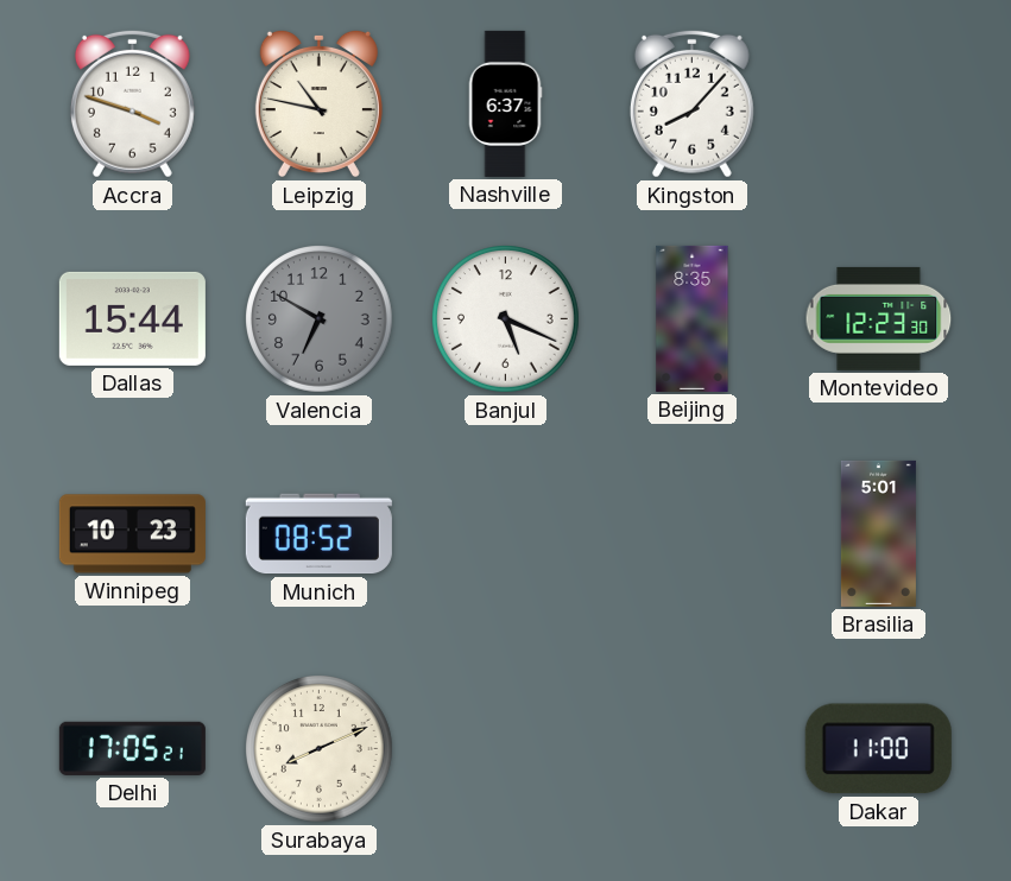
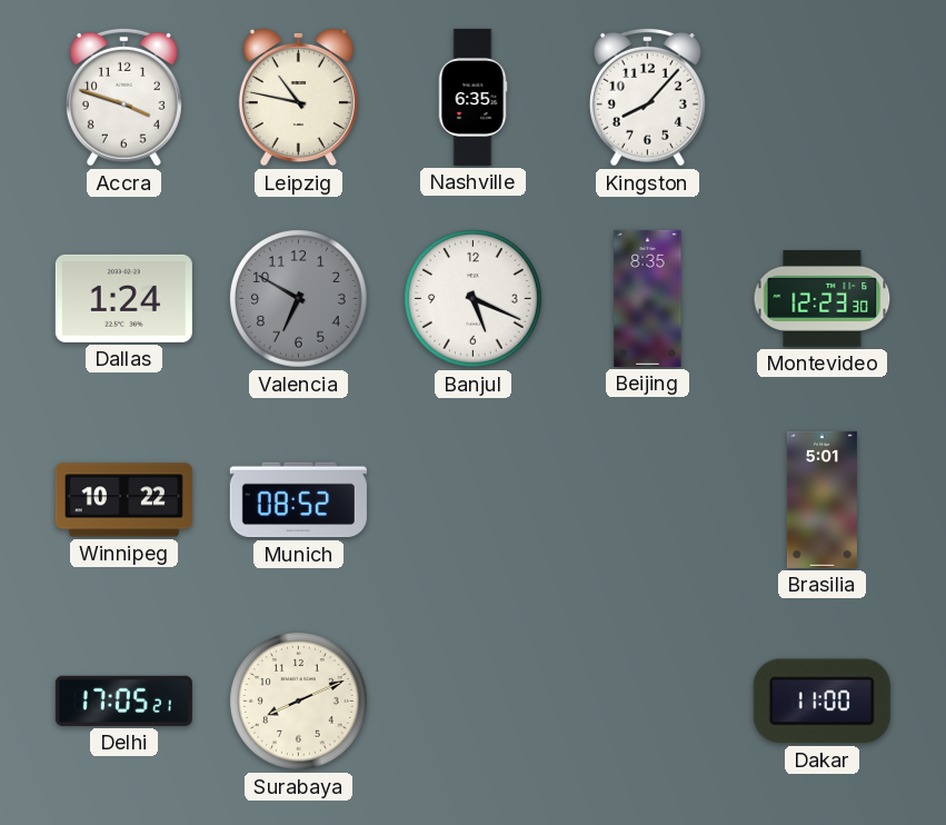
Nashville: 6:37 -> 6:35
Dallas: 15:44 -> 1:24
Winnipeg: 10:23 -> 10:22
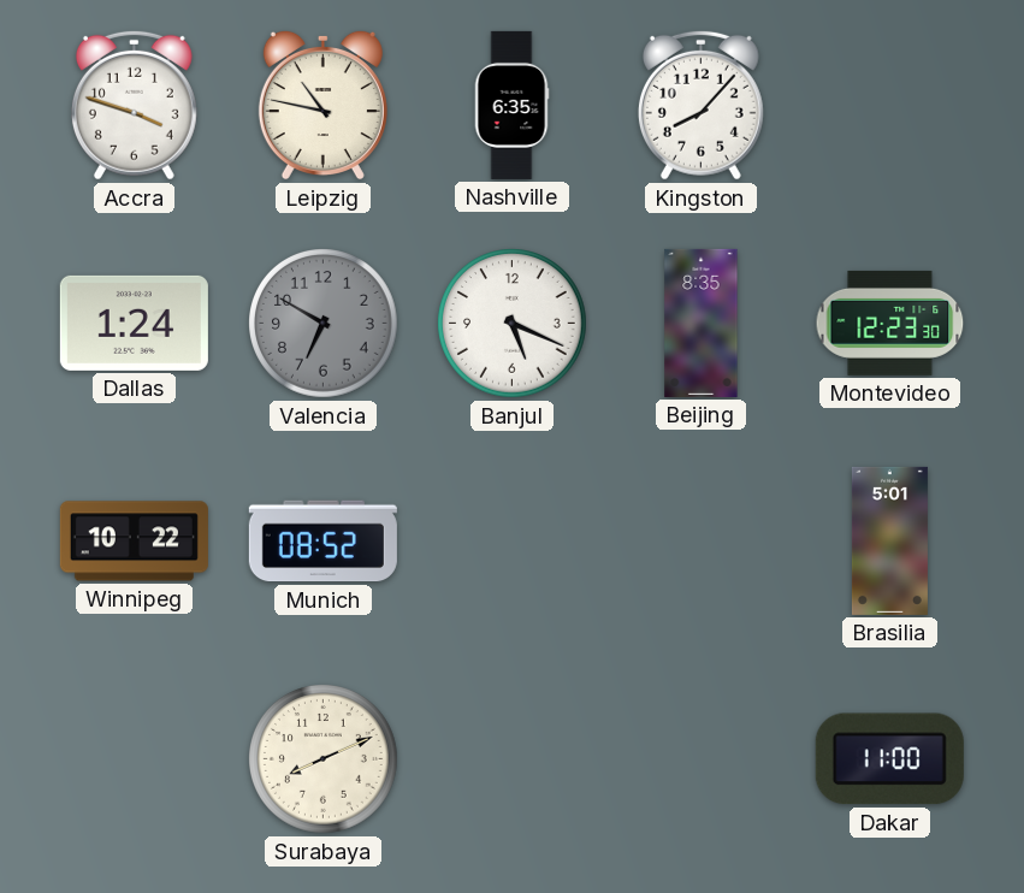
Delhi: 17:05 -> none
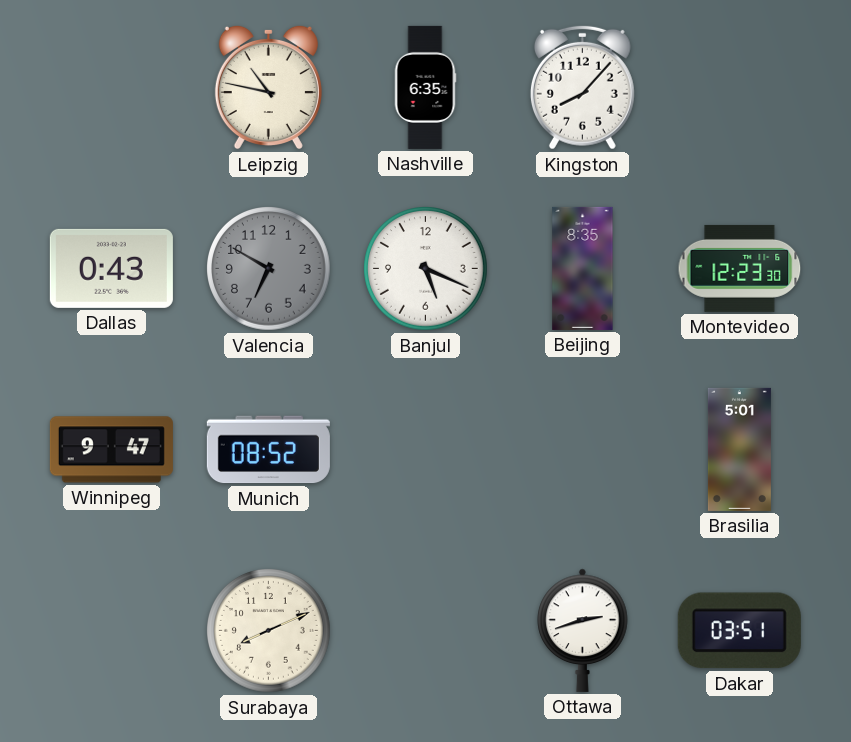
Accra: 3:48 -> none
Dallas: 1:24 -> 0:43
Winnipeg: 10:22 -> 9:47
Ottawa: none -> 2:42
Dakar: 11:00 -> 03:51
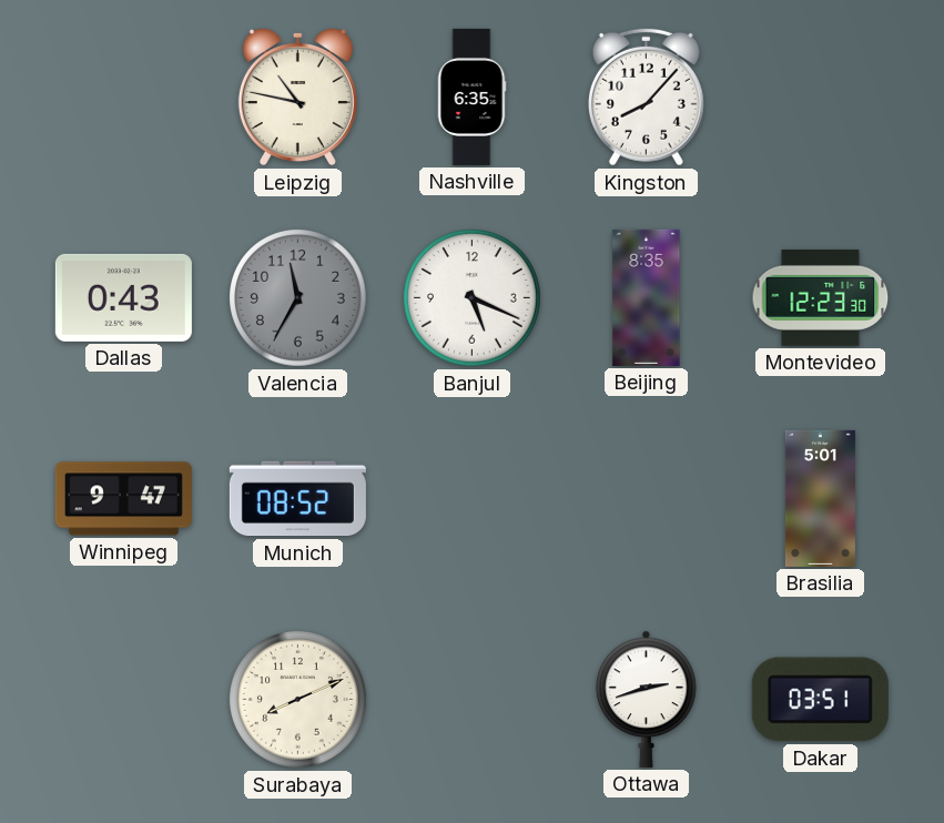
Valencia: 6:50 -> 11:35
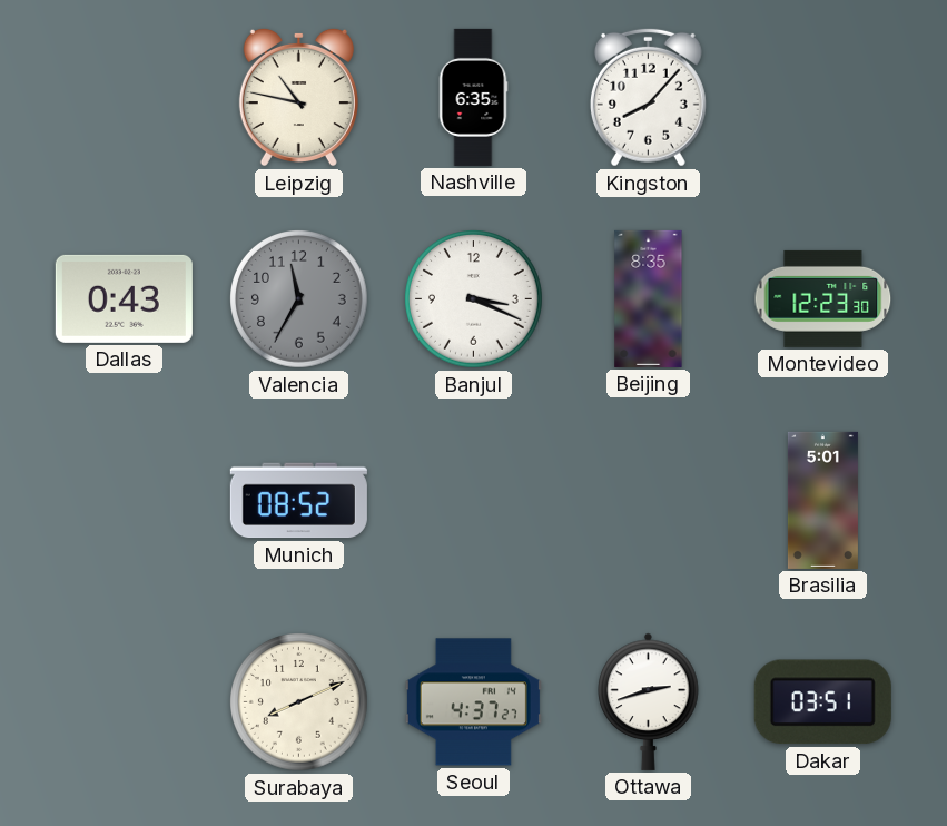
Banjul: 5:19 -> 3:19
Winnipeg: 9:47 -> none
Seoul: none -> 4:37
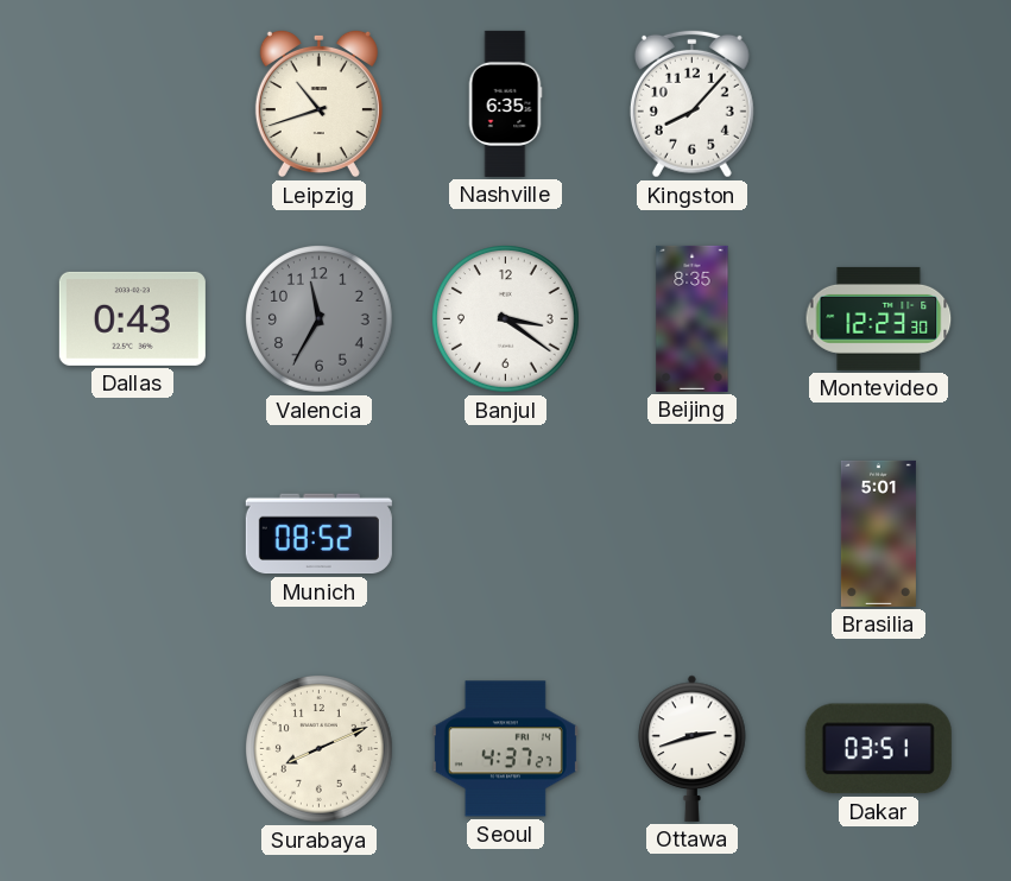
Leipzig: 10:47 -> 10:42
Banjul: 3:19 -> 3:21
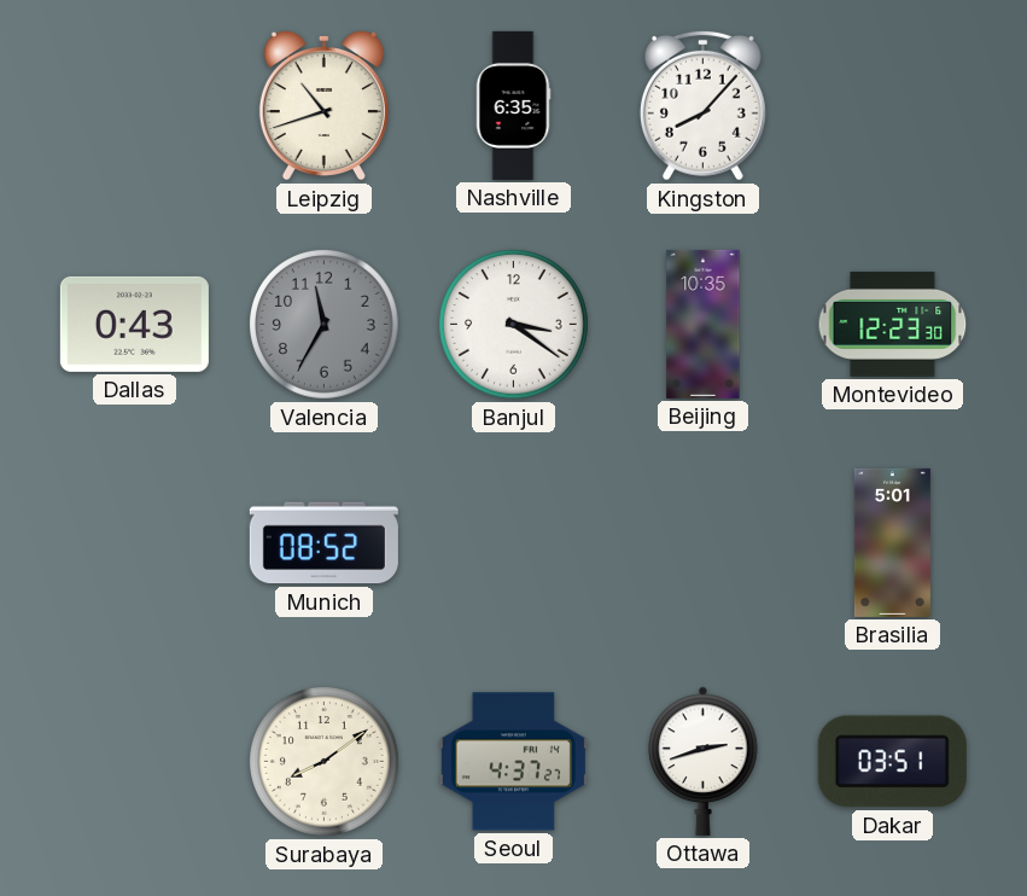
Beijing: 8:35 -> 10:35
Surabaya: 8:11 -> 8:09
